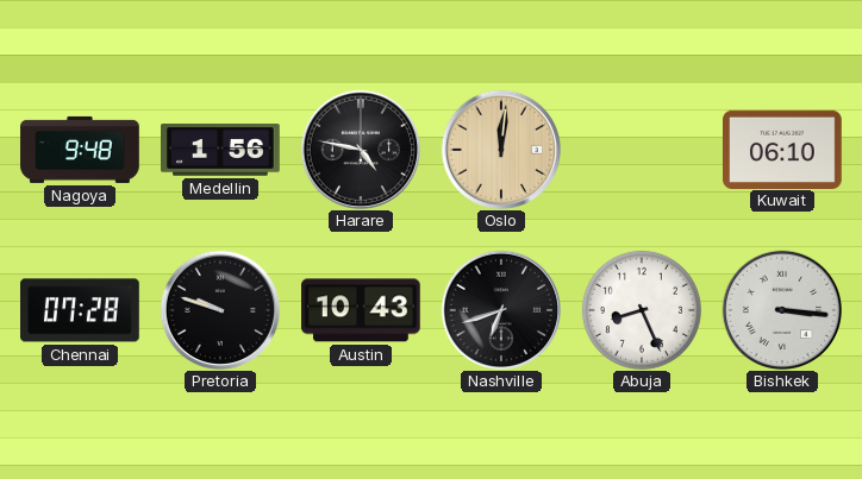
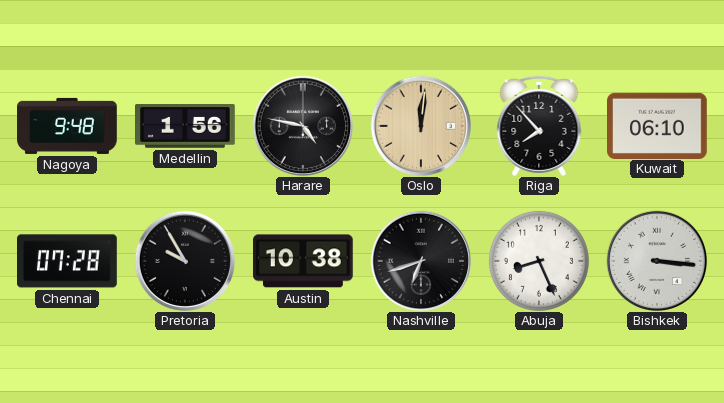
Riga: none -> 7:53
Pretoria: 9:48 -> 9:55
Austin: 10:43 -> 10:38
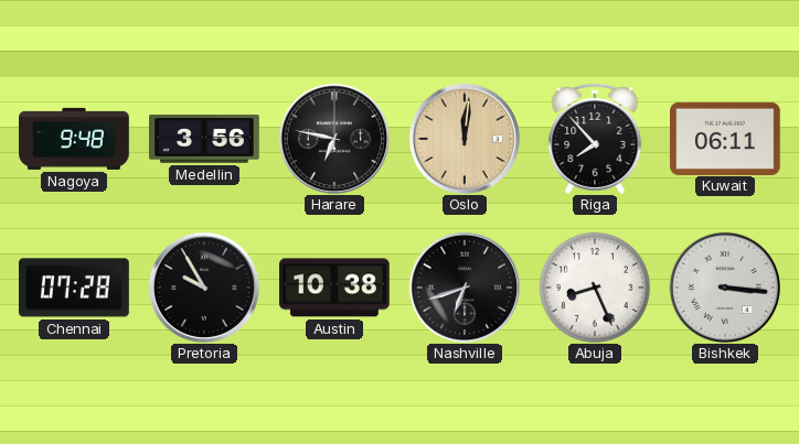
Medellin: 1:56 -> 3:56
Harare: 4:47 -> 6:47
Kuwait: 06:10 -> 06:11
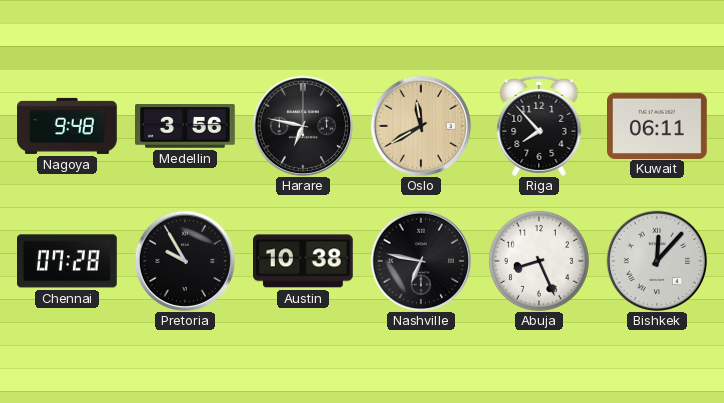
Oslo: 12:01 -> 11:40
Nashville: 6:42 -> 6:47
Bishkek: 3:16 -> 12:07
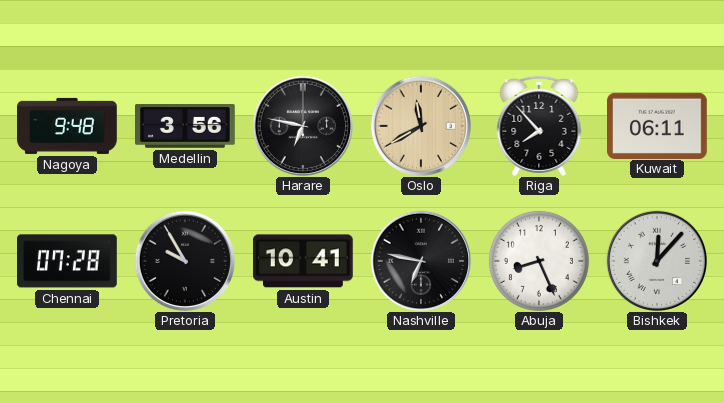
Austin: 10:38 -> 10:41
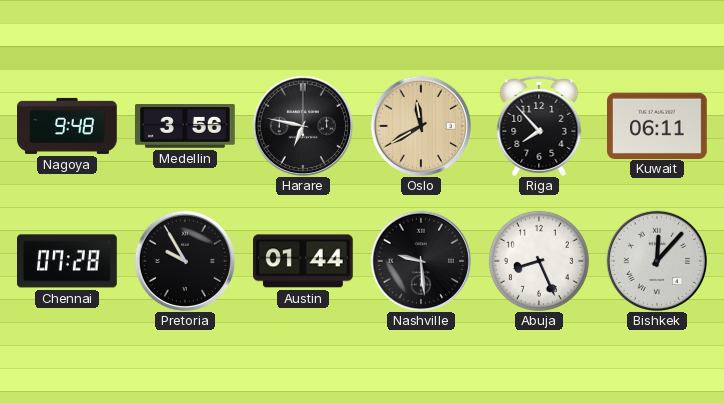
Austin: 10:41 -> 01:44
Nashville: 6:47 -> 9:29
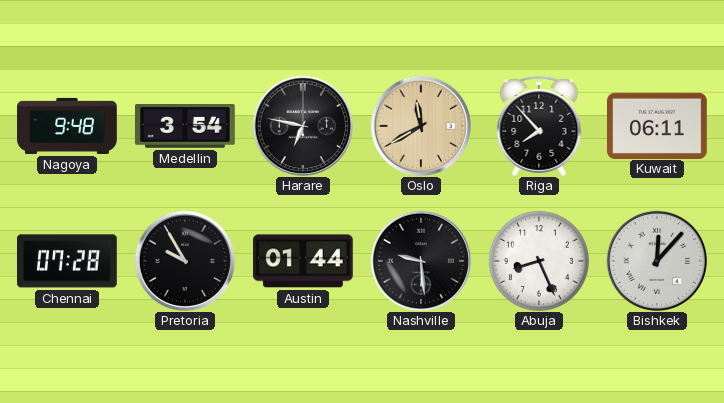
Medellin: 3:56 -> 3:54
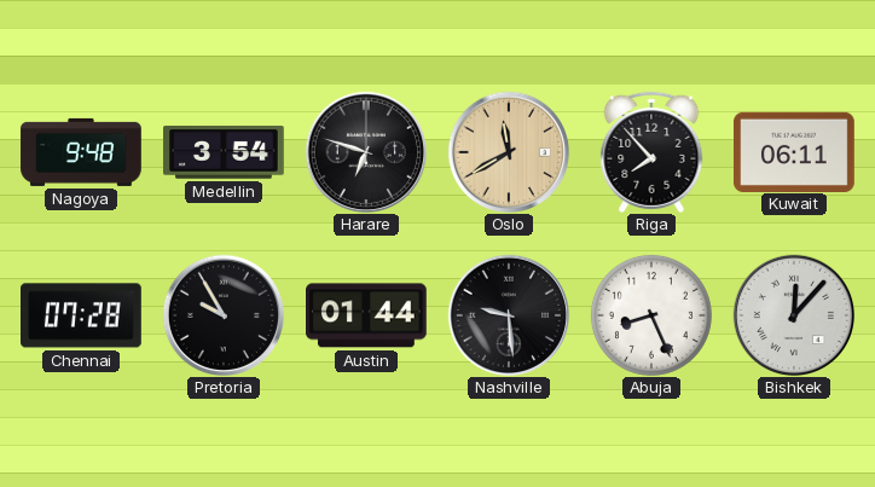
Harare: 6:47 -> 6:48
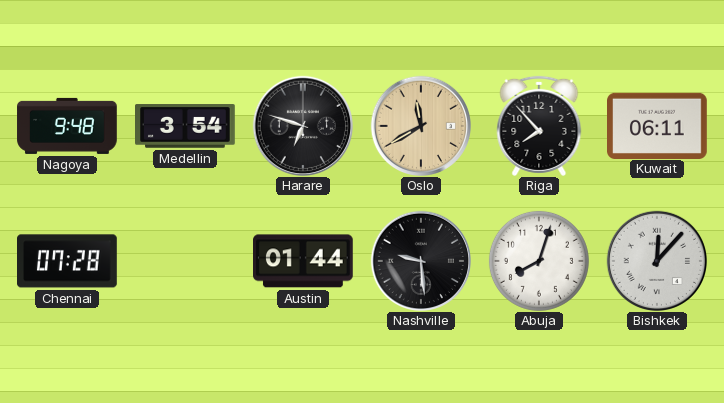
Pretoria: 9:55 -> none
Abuja: 8:26 -> 8:03
